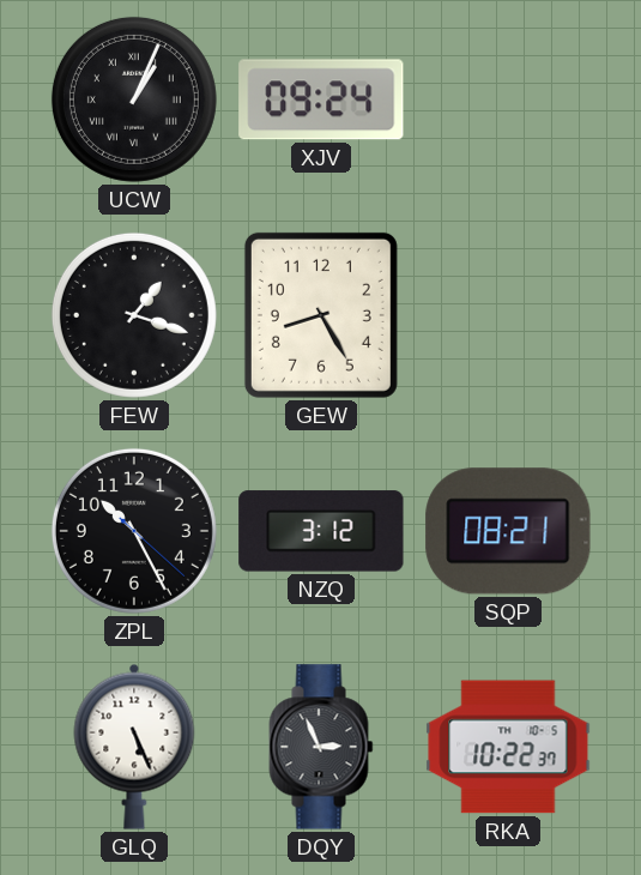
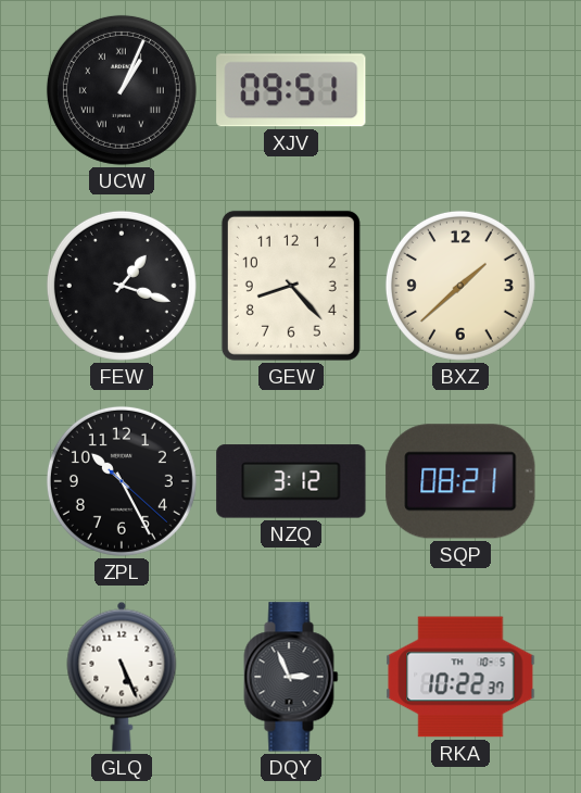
XJV: 09:24 -> 09:51
GEW: 8:25 -> 8:23
BXZ: none -> 1:38
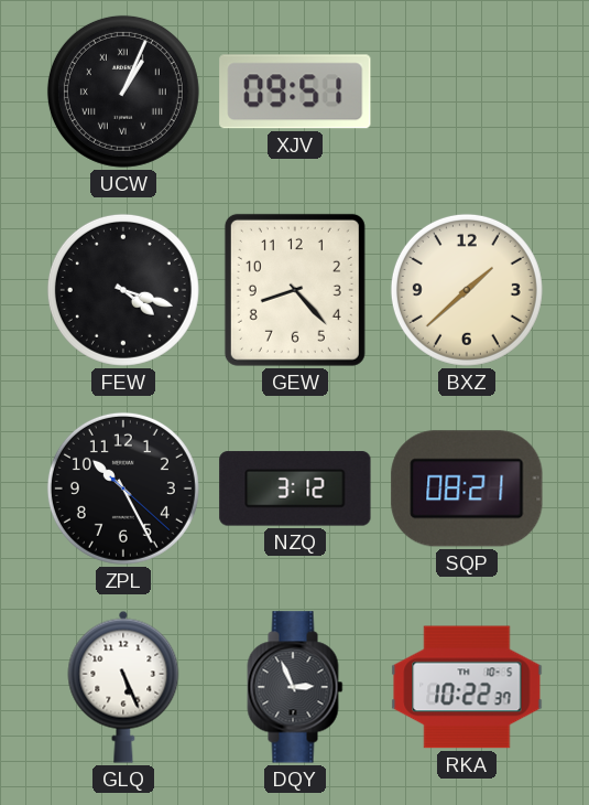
FEW: 1:18 -> 4:18
